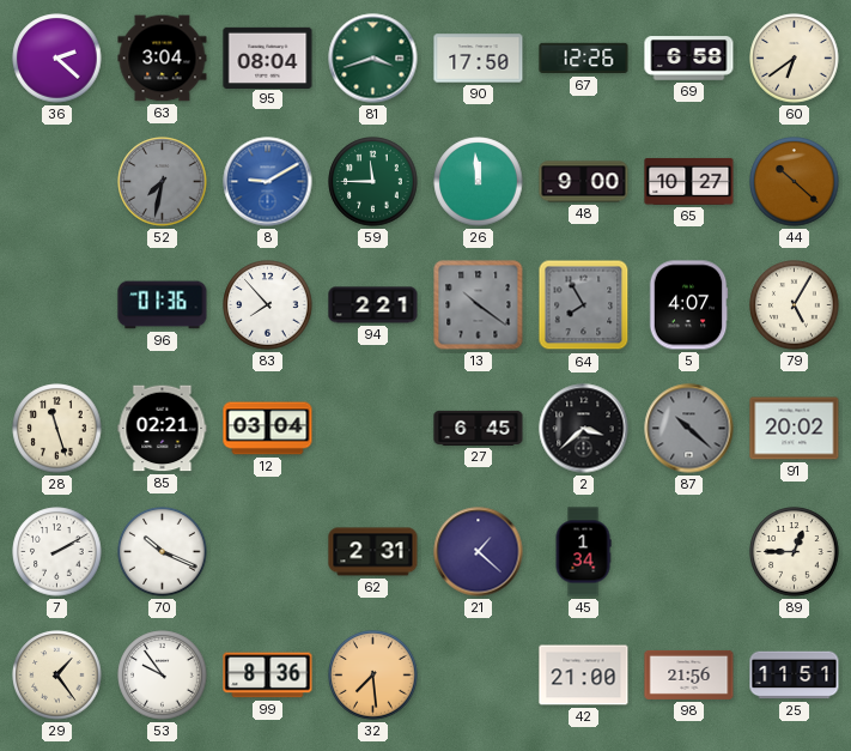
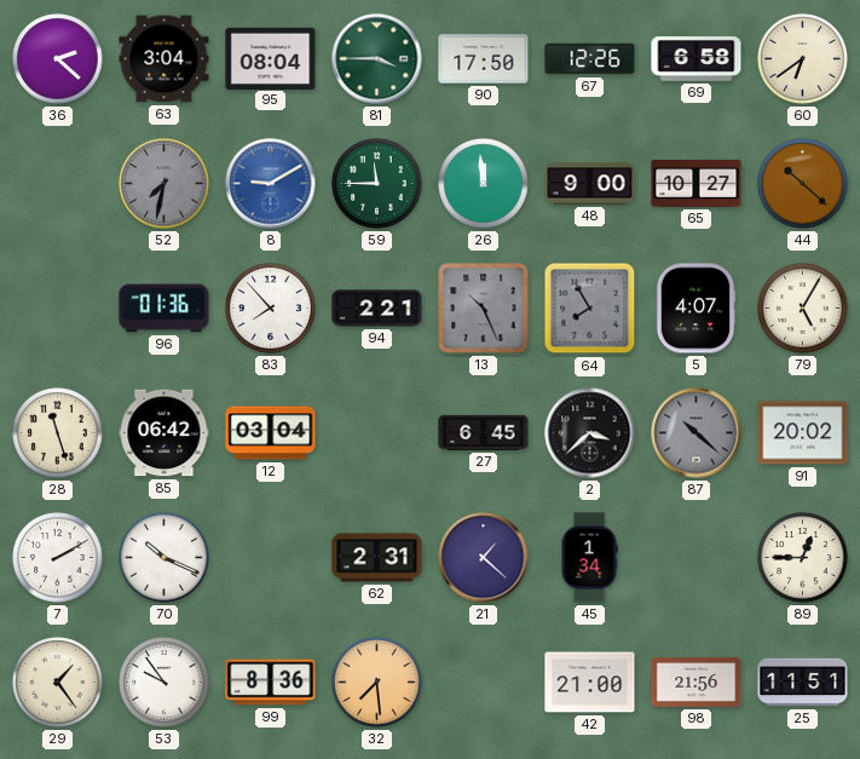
81: 3:42 -> 3:45
13: 10:21 -> 10:26
85: 02:21 -> 06:42
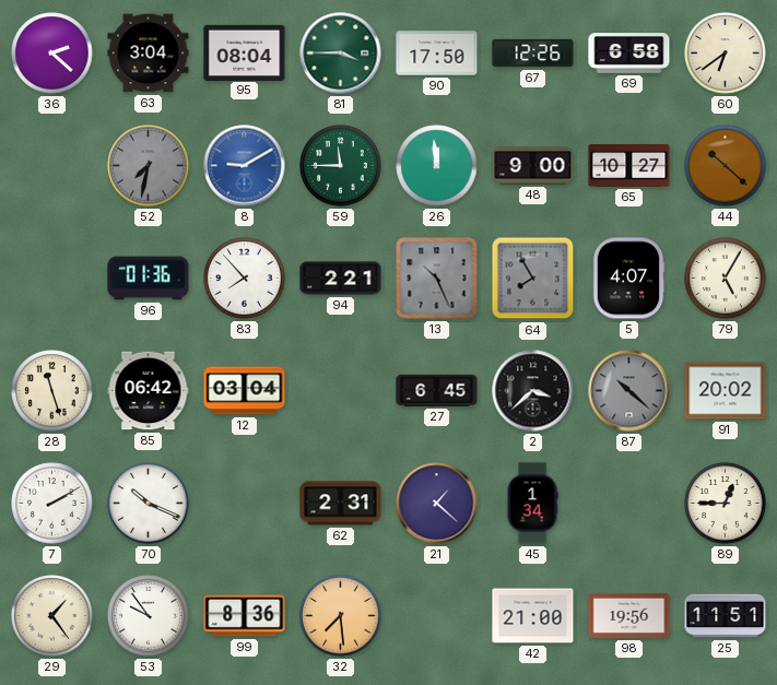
98: 21:56 -> 19:56
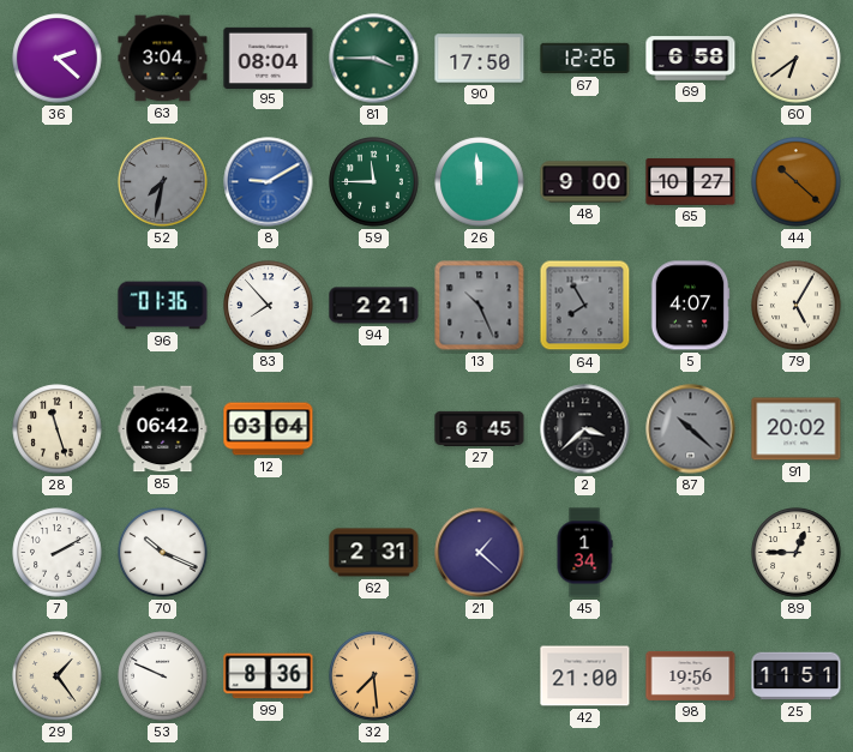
53: 9:54 -> 9:49
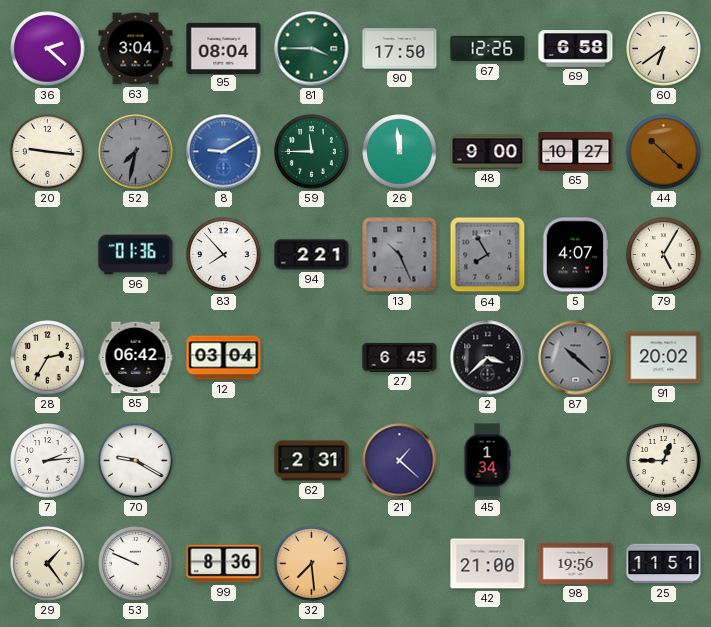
20: none -> 9:16
28: 11:27 -> 2:35
7: 2:10 -> 2:14
70: 10:19 -> 9:20
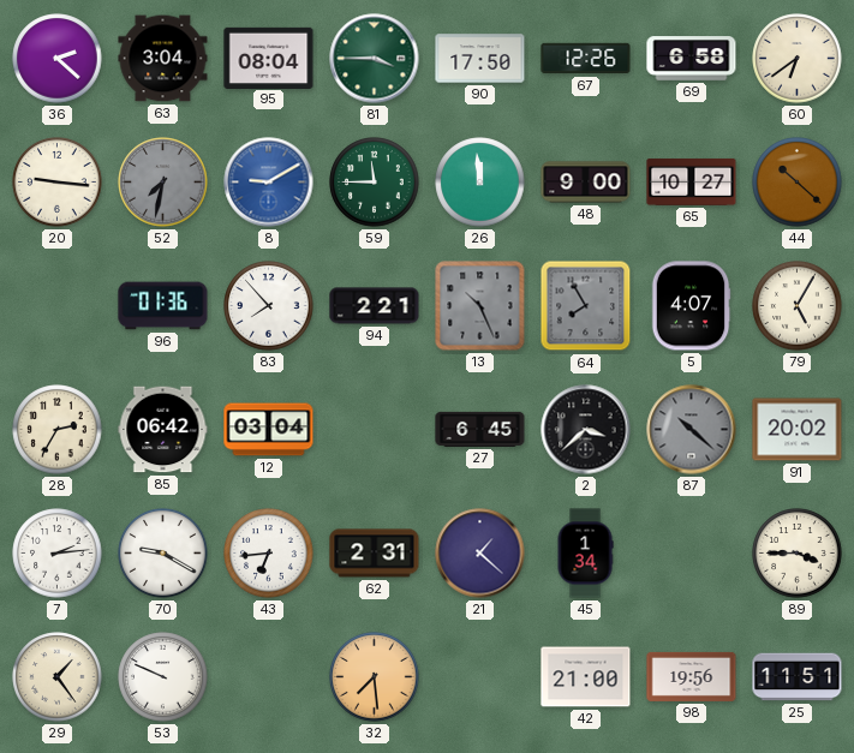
43: none -> 6:44
89: 12:45 -> 3:45
99: 8:36 -> none
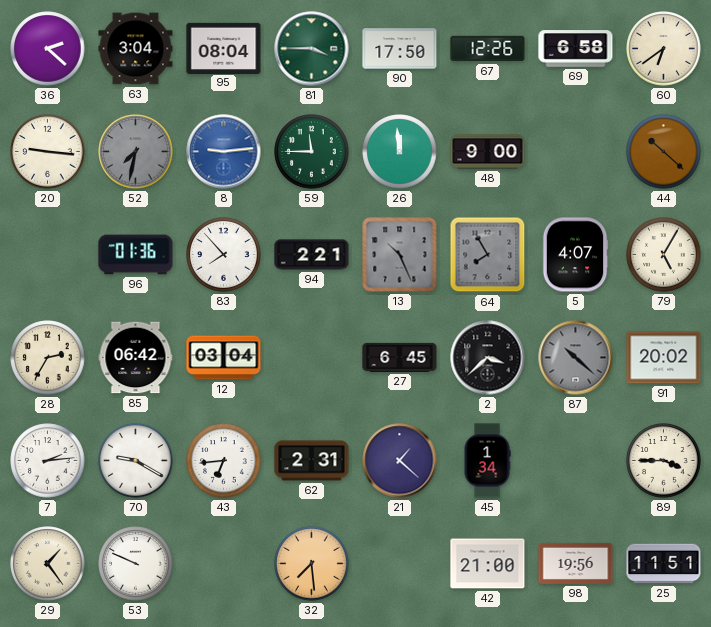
8: 9:10 -> 9:14
65: 10:27 -> none
